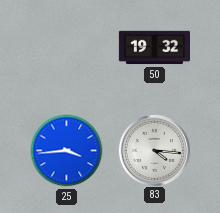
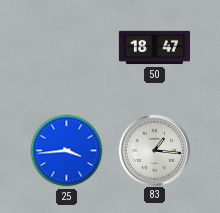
50: 19:32 -> 18:47
83: 4:16 -> 1:16
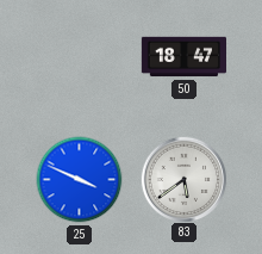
25: 3:44 -> 3:49
83: 1:16 -> 5:39
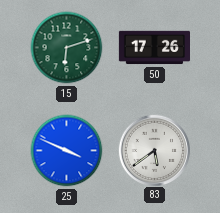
15: none -> 6:12
50: 18:47 -> 17:26
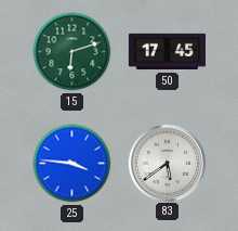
50: 17:26 -> 17:45
25: 3:49 -> 3:46
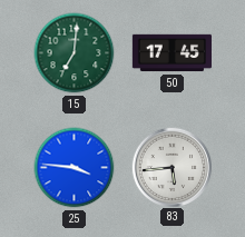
15: 6:12 -> 7:01
83: 5:39 -> 5:44
